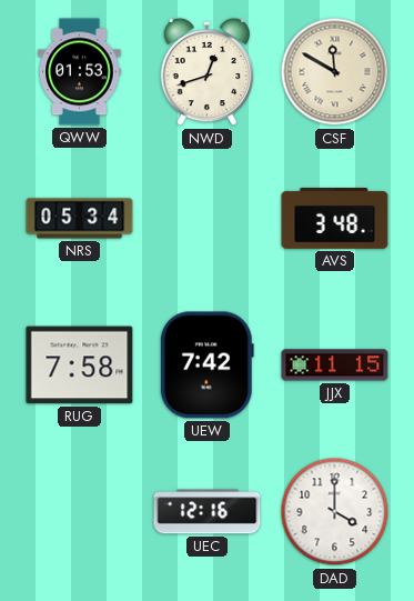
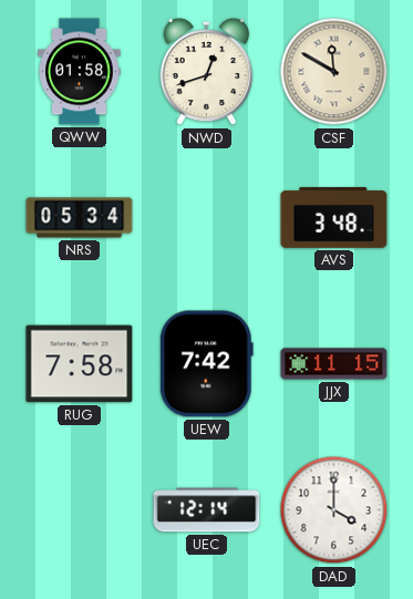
QWW: 01:53 -> 01:58
UEC: 12:16 -> 12:14
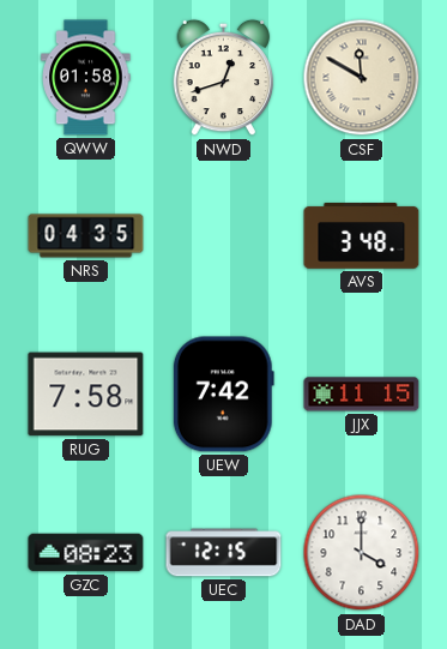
NRS: 05:34 -> 04:35
GZC: none -> 08:23
UEC: 12:14 -> 12:15
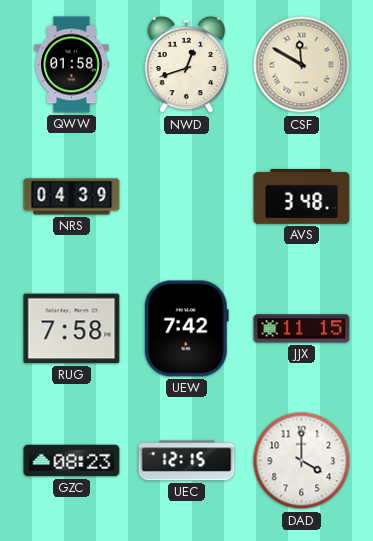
NRS: 04:35 -> 04:39
